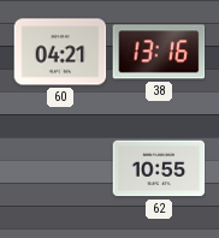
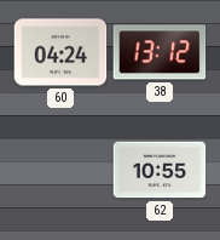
60: 04:21 -> 04:24
38: 13:16 -> 13:12
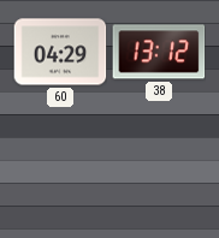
60: 04:24 -> 04:29
62: 10:55 -> none
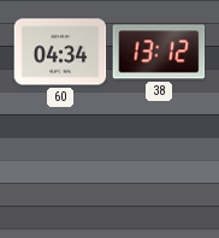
60: 04:29 -> 04:34
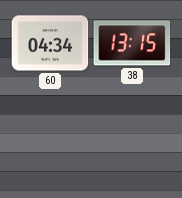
38: 13:12 -> 13:15
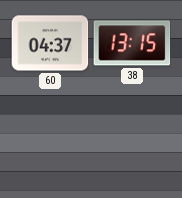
60: 04:34 -> 04:37
